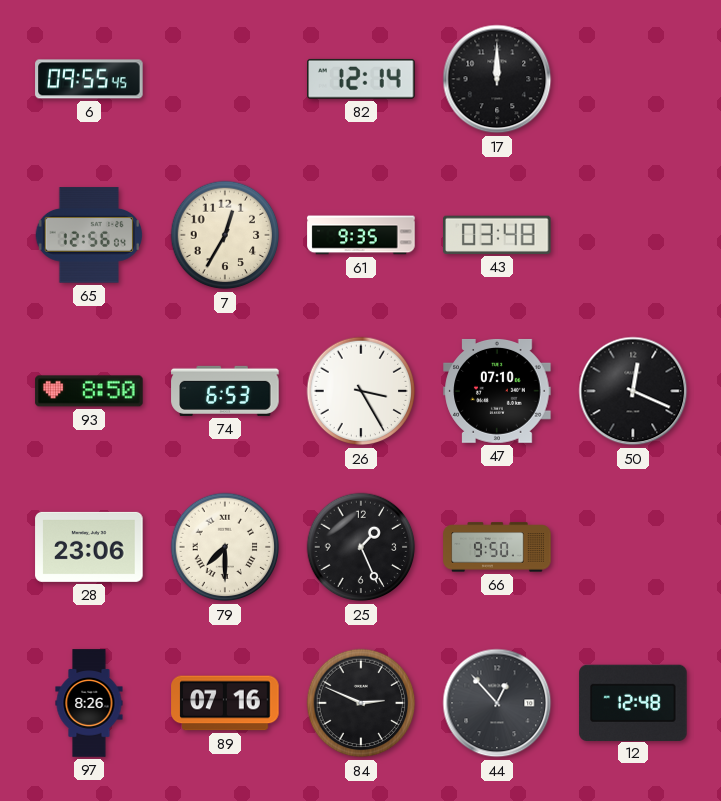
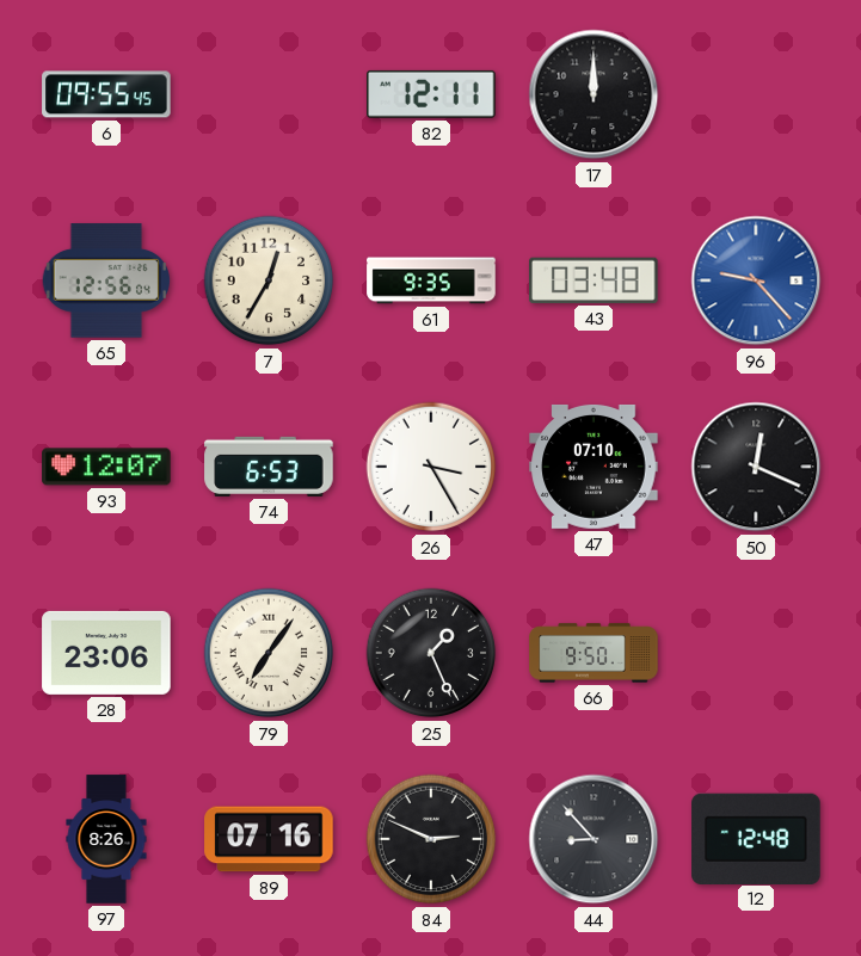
82: 12:14 -> 12:11
96: none -> 9:23
93: 8:50 -> 12:07
79: 7:30 -> 7:06
44: 12:53 -> 8:53
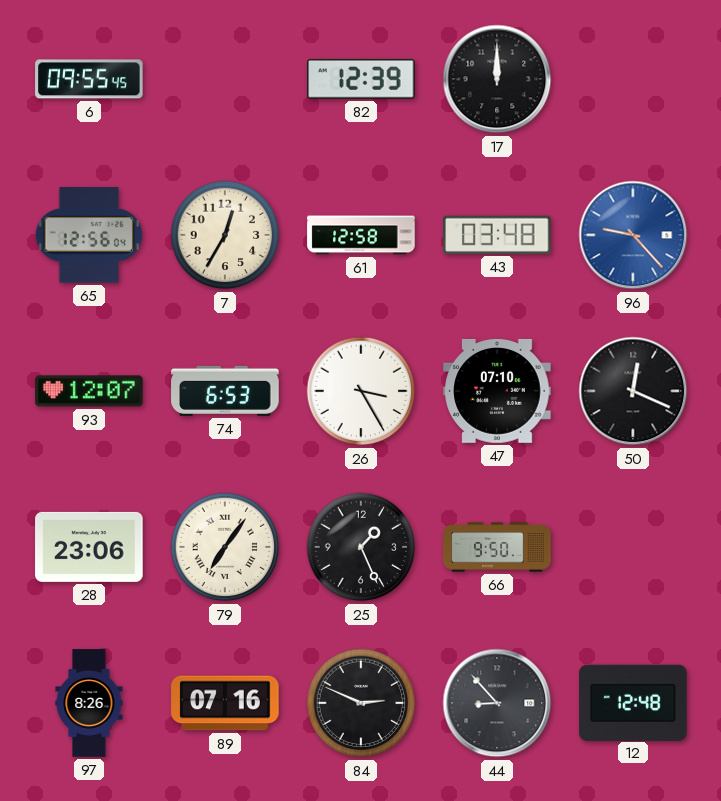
82: 12:11 -> 12:39
61: 9:35 -> 12:58
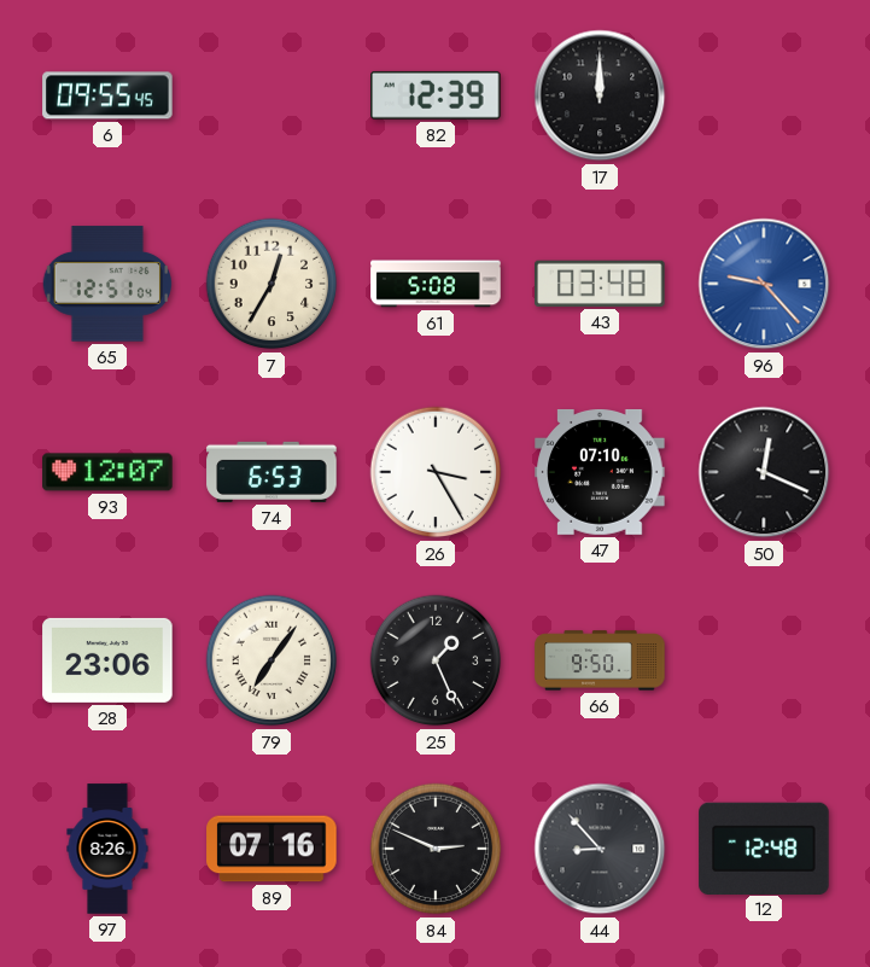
65: 12:56 -> 12:51
61: 12:58 -> 5:08
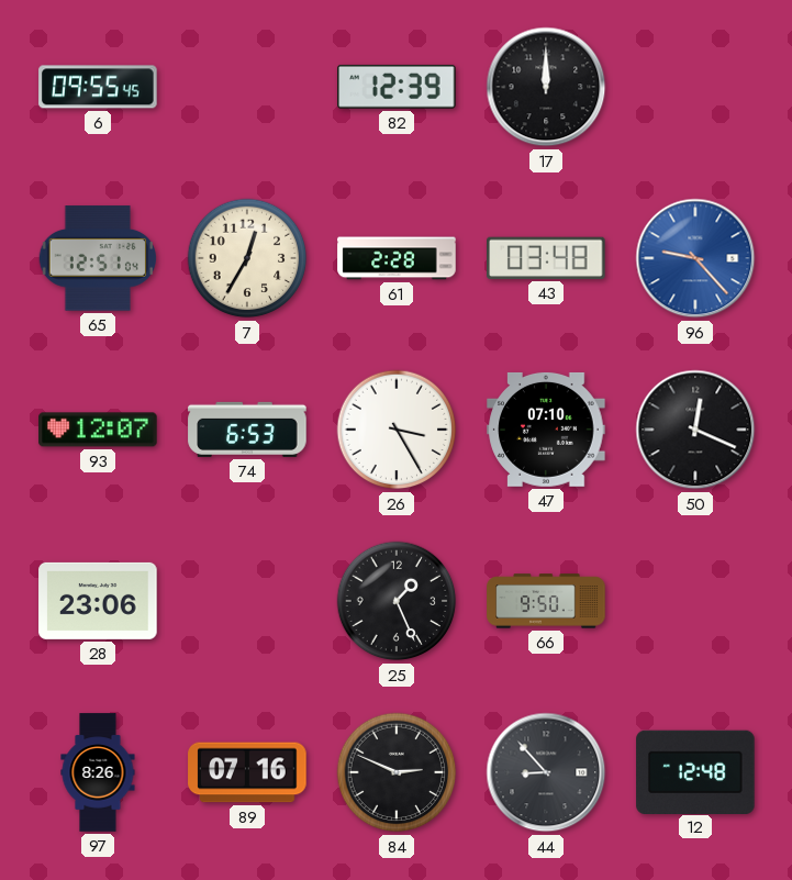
61: 5:08 -> 2:28
79: 7:06 -> none
